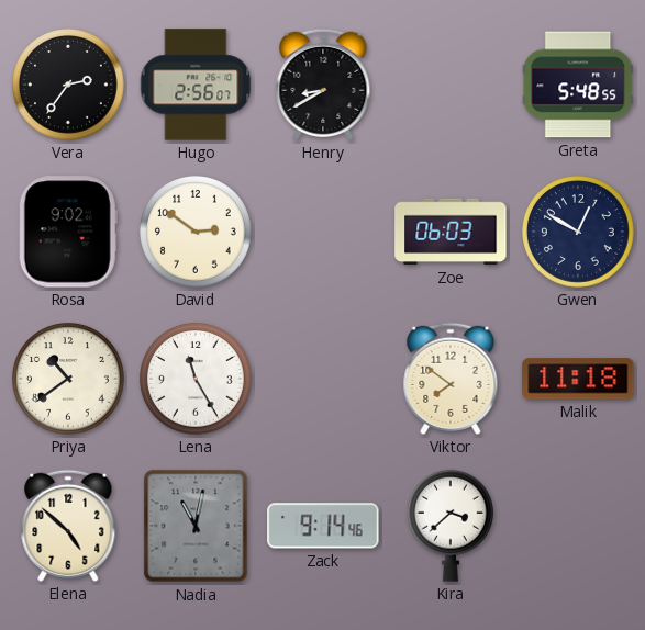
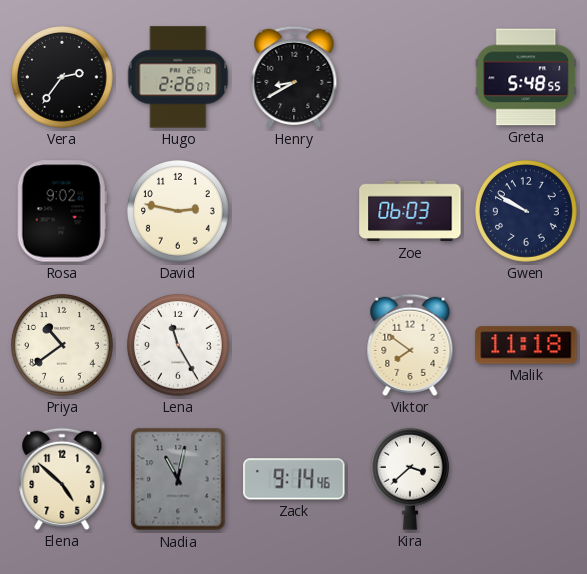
Hugo: 2:56 -> 2:26
David: 2:51 -> 2:47
Gwen: 12:50 -> 9:50
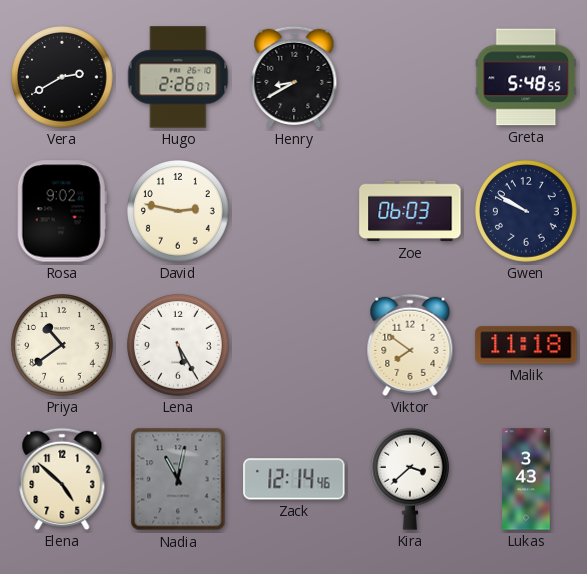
Vera: 2:36 -> 2:40
Lena: 11:25 -> 5:25
Zack: 9:14 -> 12:14
Lukas: none -> 3:43
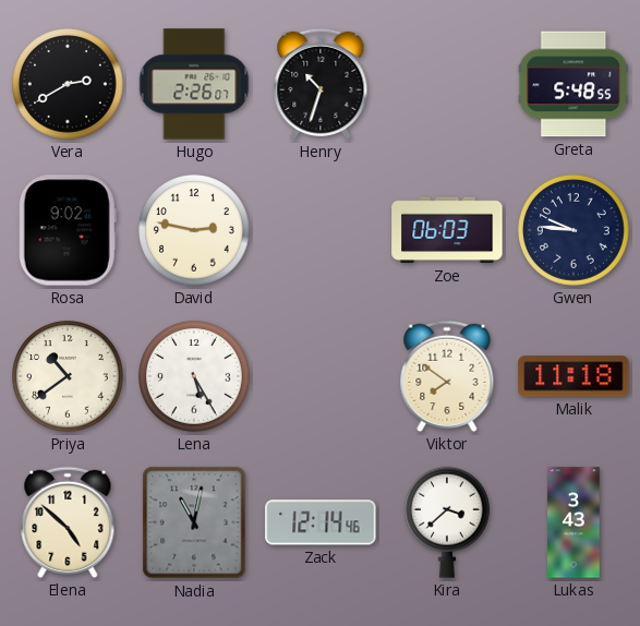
Henry: 8:40 -> 10:33
Gwen: 9:50 -> 9:46
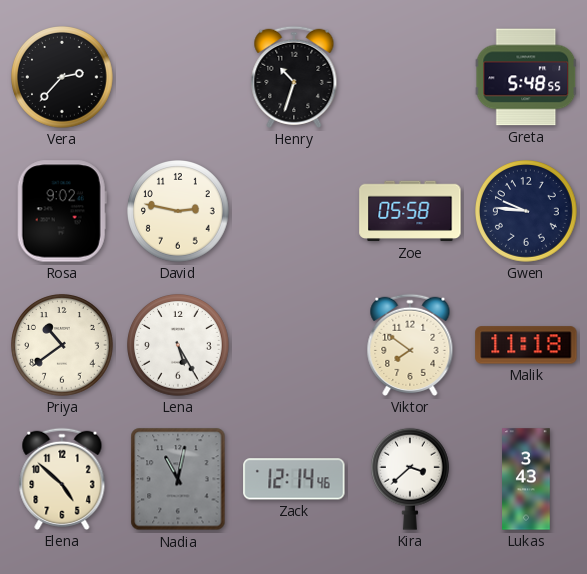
Vera: 2:40 -> 2:37
Hugo: 2:26 -> none
Zoe: 06:03 -> 05:58
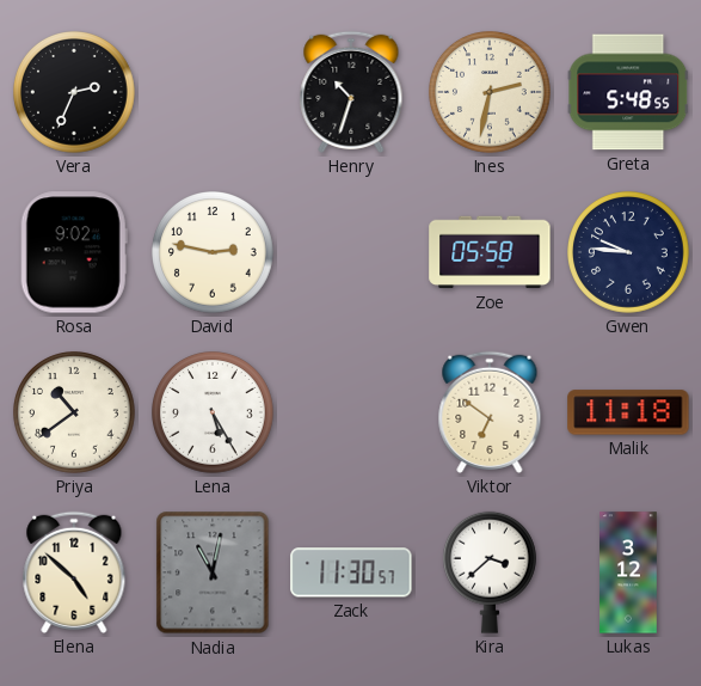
Vera: 2:37 -> 2:34
Ines: none -> 2:32
Viktor: 7:51 -> 6:51
Zack: 12:14 -> 11:30
Lukas: 3:43 -> 3:12
